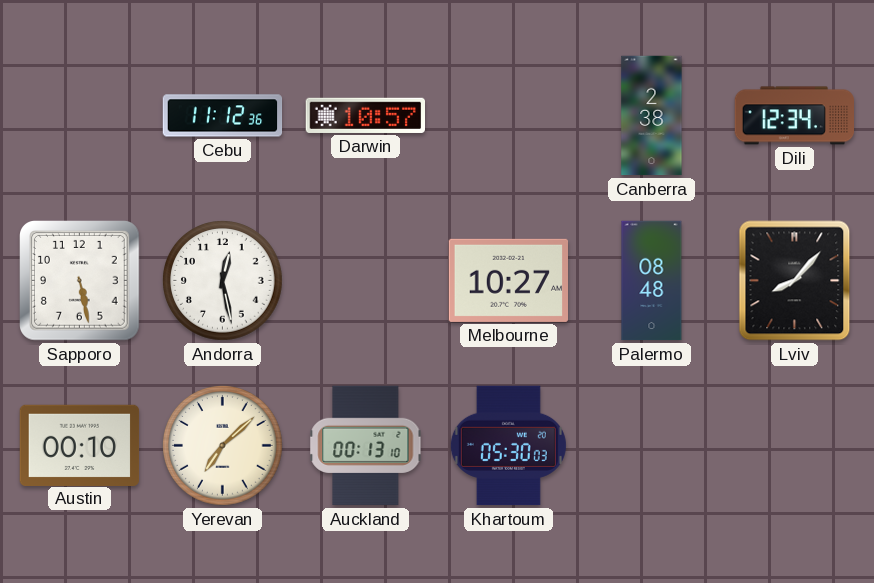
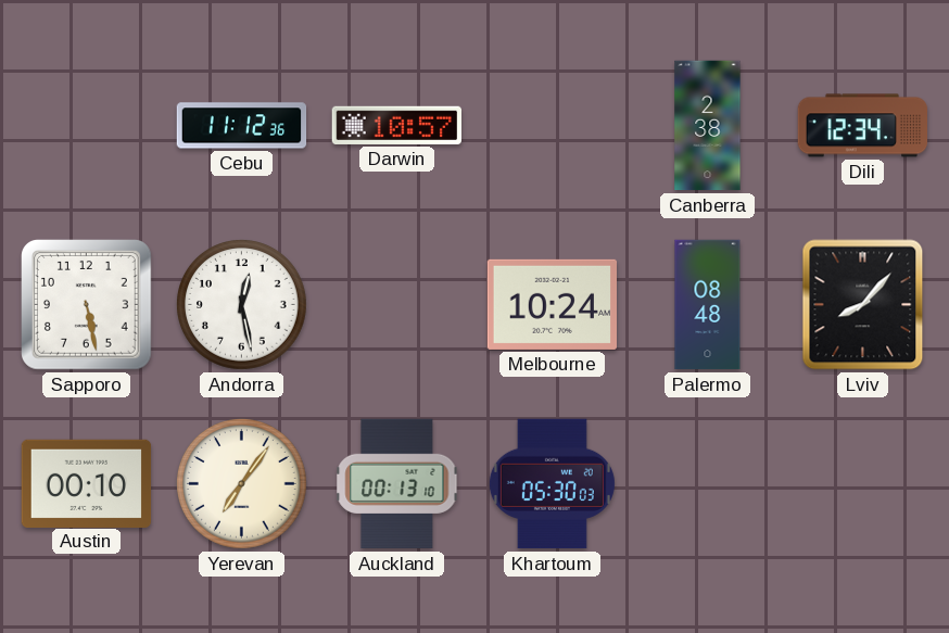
Melbourne: 10:27 -> 10:24
Yerevan: 7:08 -> 7:06
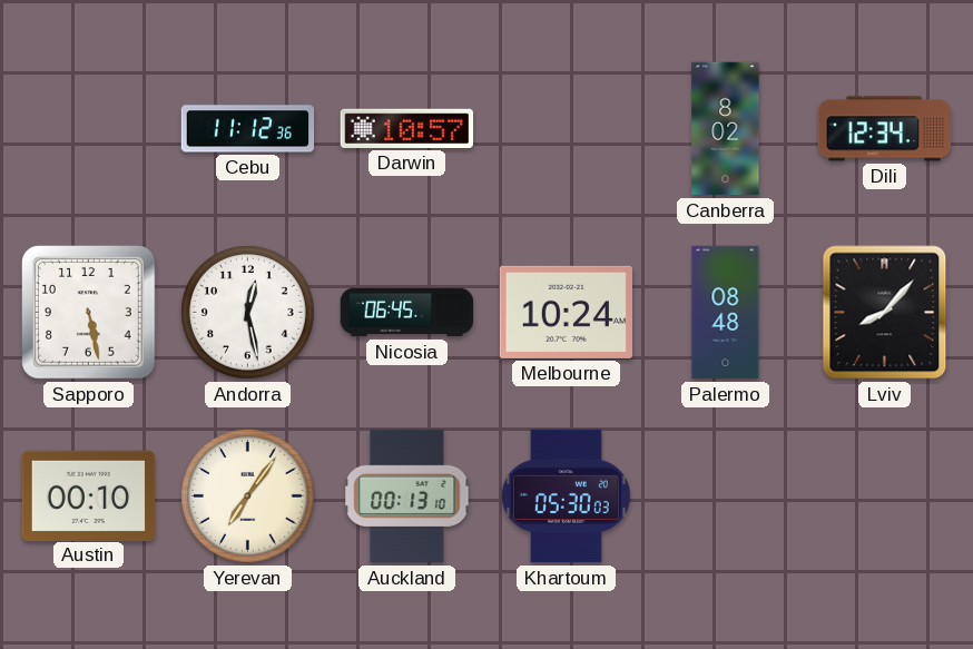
Canberra: 2:38 -> 8:02
Nicosia: none -> 06:45
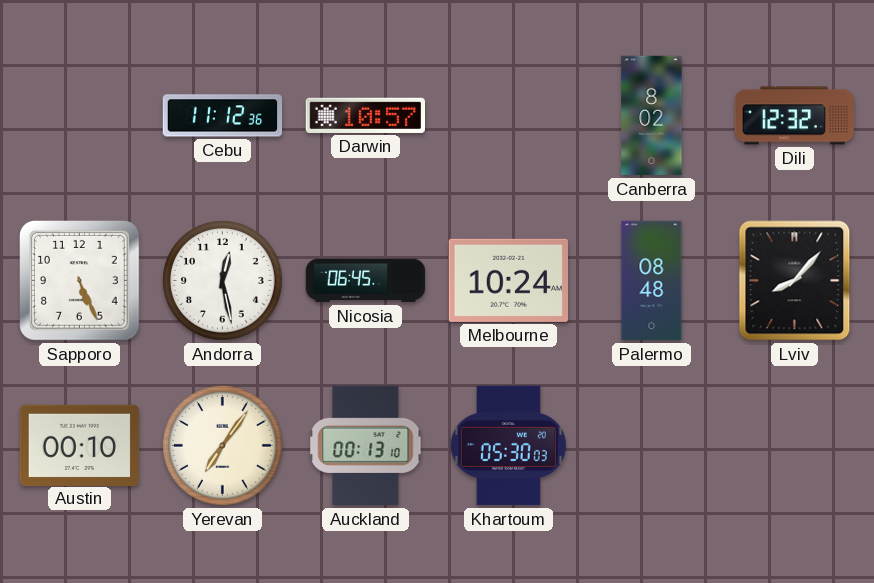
Dili: 12:34 -> 12:32
Sapporo: 5:28 -> 5:26
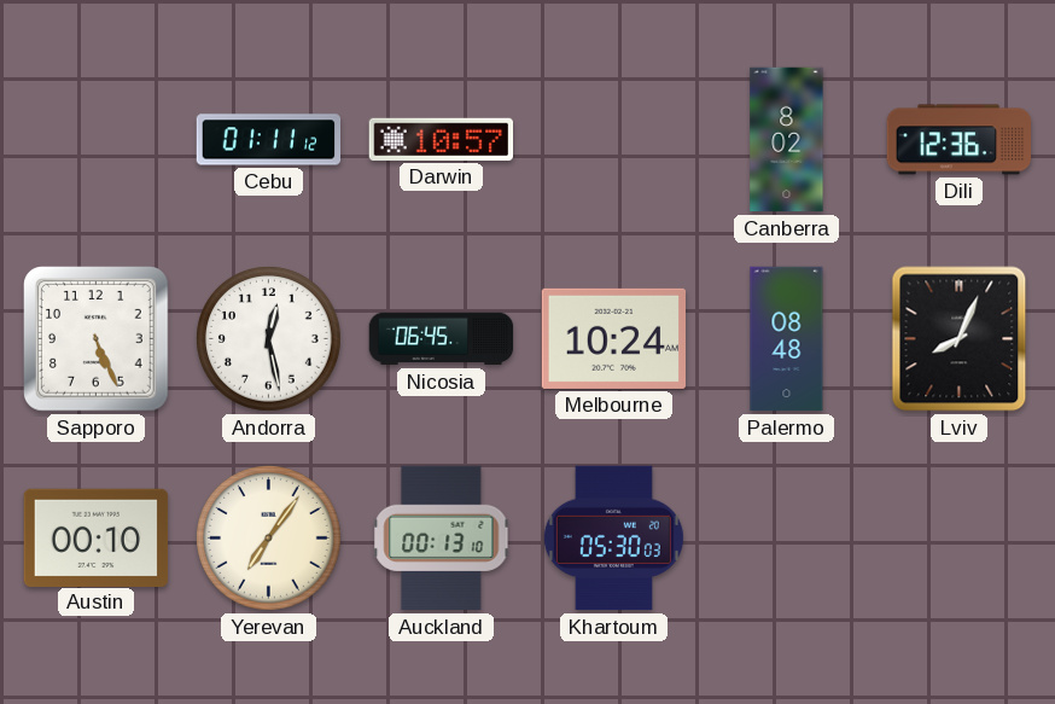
Cebu: 11:12 -> 01:11
Dili: 12:32 -> 12:36
Lviv: 8:07 -> 8:04
